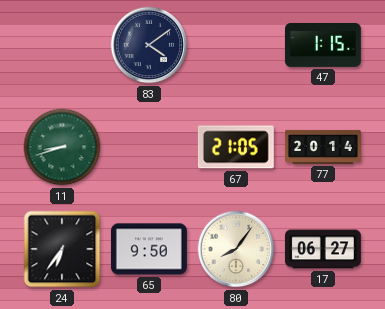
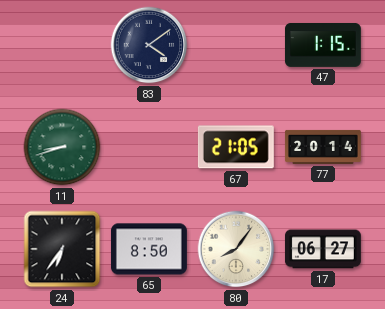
65: 9:50 -> 8:50
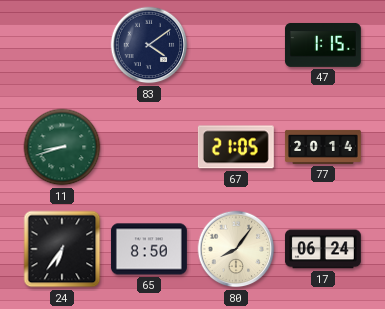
17: 06:27 -> 06:24
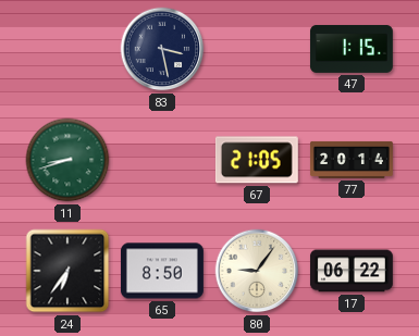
83: 4:09 -> 3:28
80: 8:06 -> 9:06
17: 06:24 -> 06:22
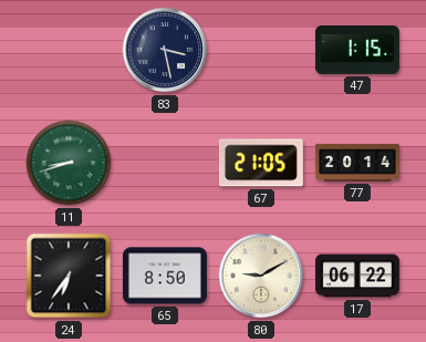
80: 9:06 -> 9:10
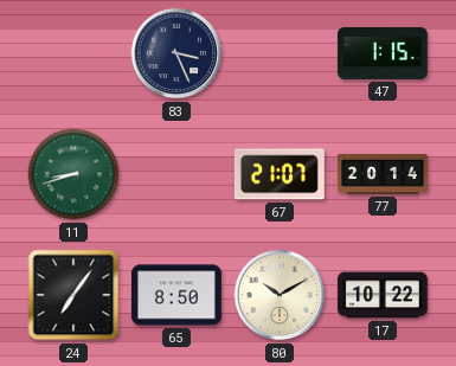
83: 3:28 -> 3:26
67: 21:05 -> 21:07
24: 6:36 -> 7:06
80: 9:10 -> 10:10
17: 06:22 -> 10:22
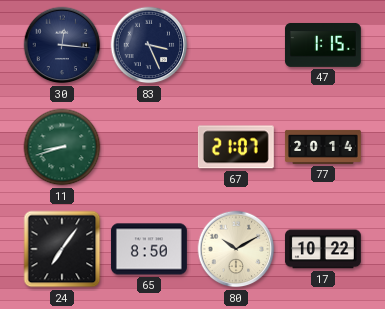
30: none -> 12:16
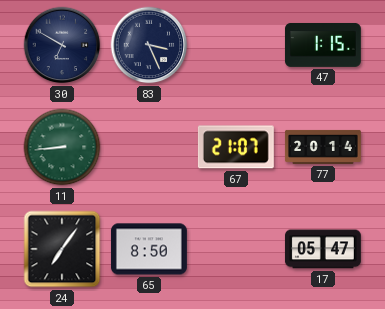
30: 12:16 -> 6:50
11: 8:42 -> 8:44
80: 10:10 -> none
17: 10:22 -> 05:47
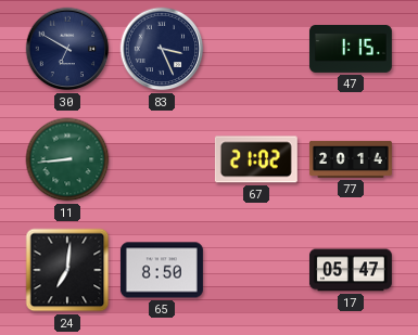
67: 21:07 -> 21:02
24: 7:06 -> 7:01
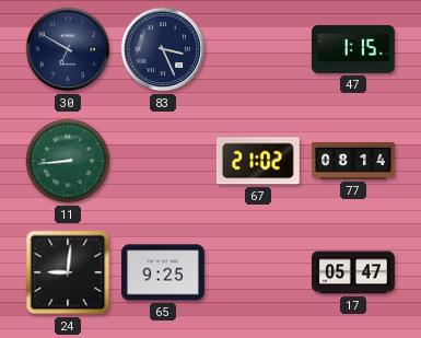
77: 20:14 -> 08:14
24: 7:01 -> 9:01
65: 8:50 -> 9:25
